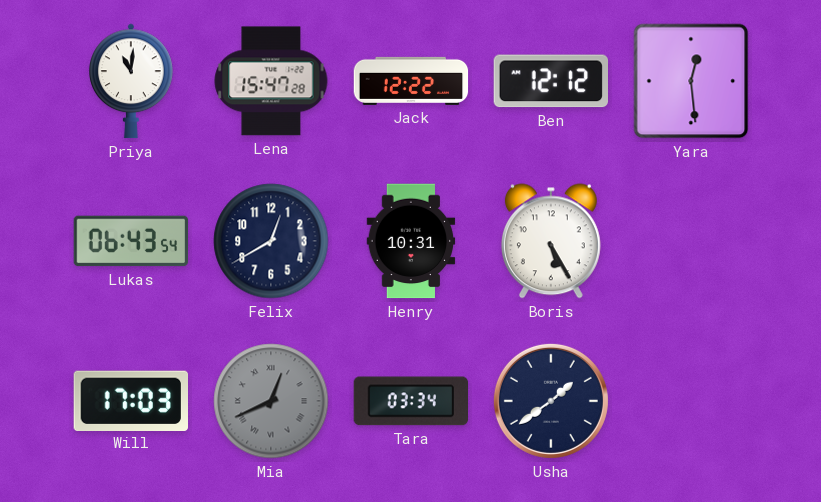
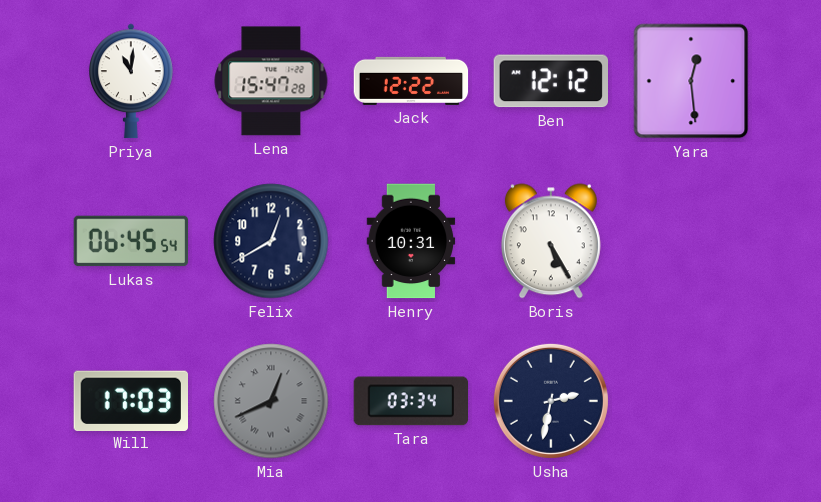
Lukas: 06:43 -> 06:45
Usha: 1:39 -> 2:32
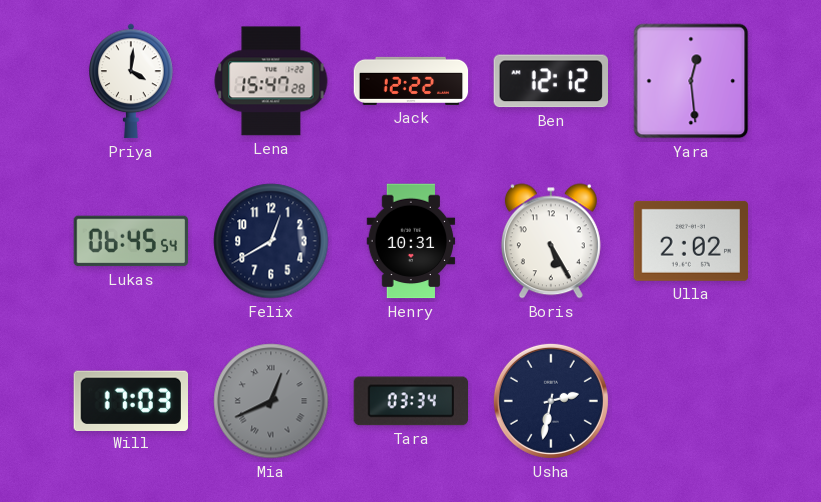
Priya: 11:01 -> 4:01
Ulla: none -> 2:02
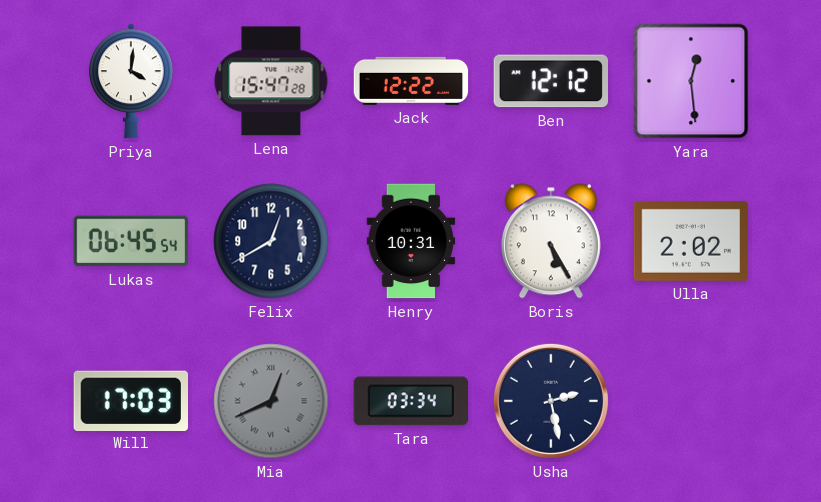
Usha: 2:32 -> 2:28
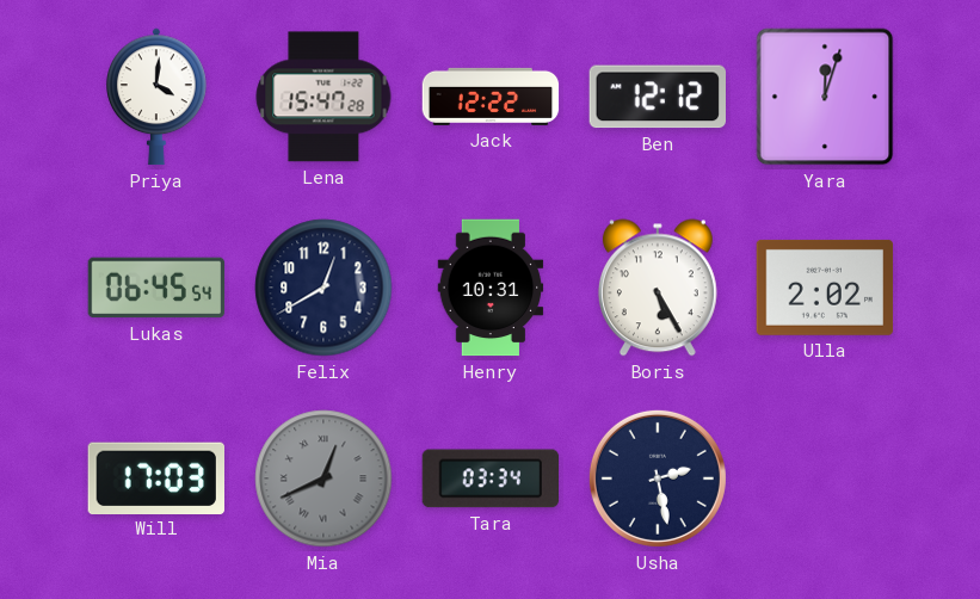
Yara: 12:29 -> 12:03
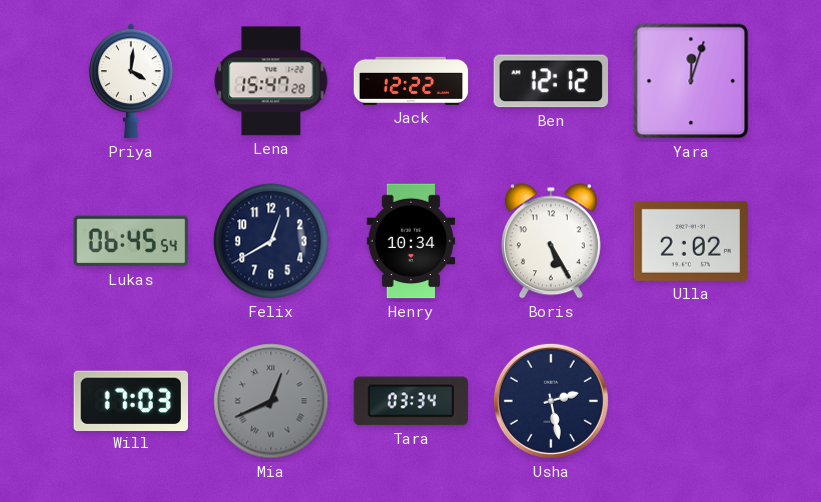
Henry: 10:31 -> 10:34
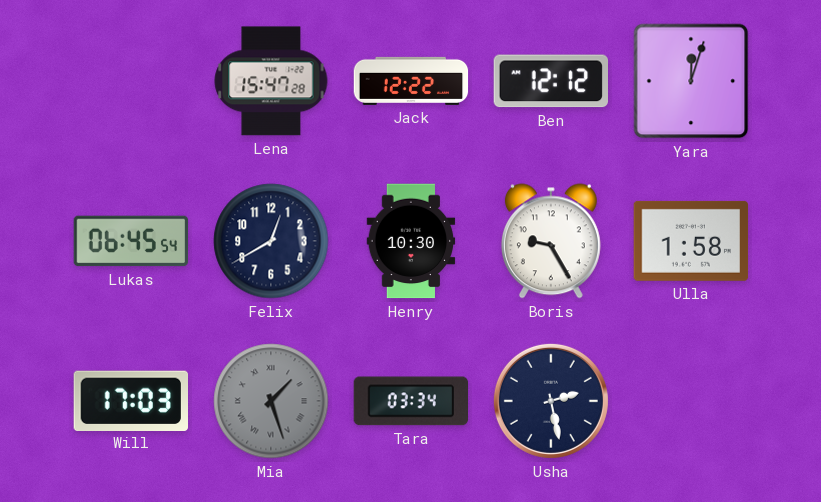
Priya: 4:01 -> none
Henry: 10:34 -> 10:30
Boris: 5:25 -> 9:25
Ulla: 2:02 -> 1:58
Mia: 12:41 -> 1:27
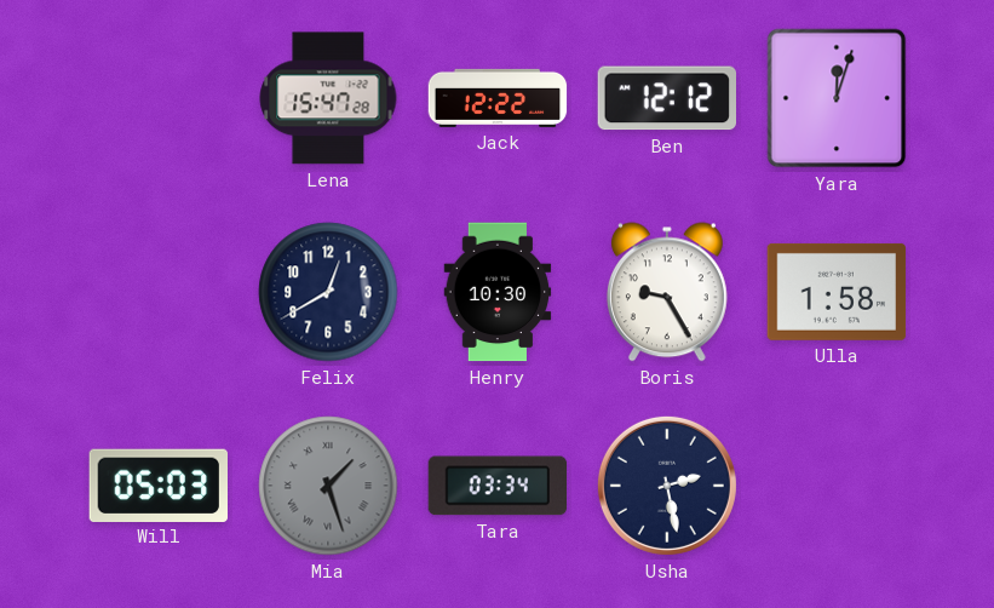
Lukas: 06:45 -> none
Will: 17:03 -> 05:03
